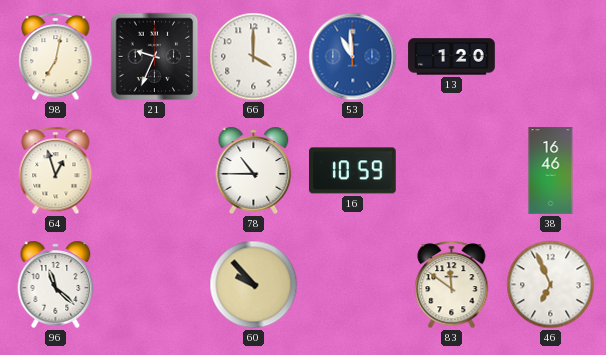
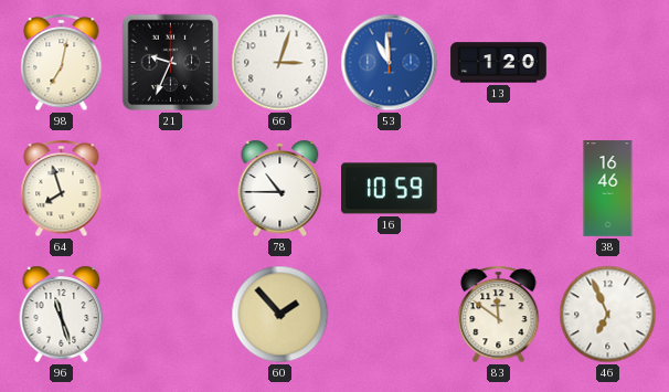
66: 4:00 -> 3:03
64: 12:57 -> 7:57
96: 11:22 -> 11:27
60: 9:53 -> 1:53
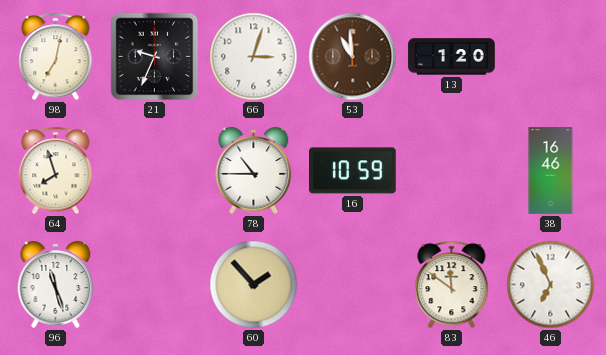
53 dial: blue -> brown
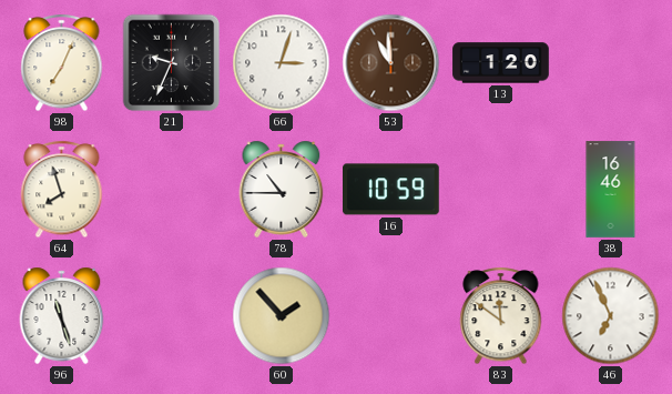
98: 7:02 -> 7:04
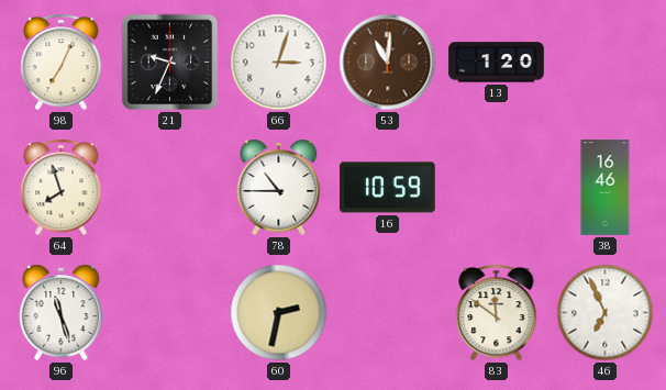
53: 10:59 -> 11:01
60: 1:53 -> 2:32
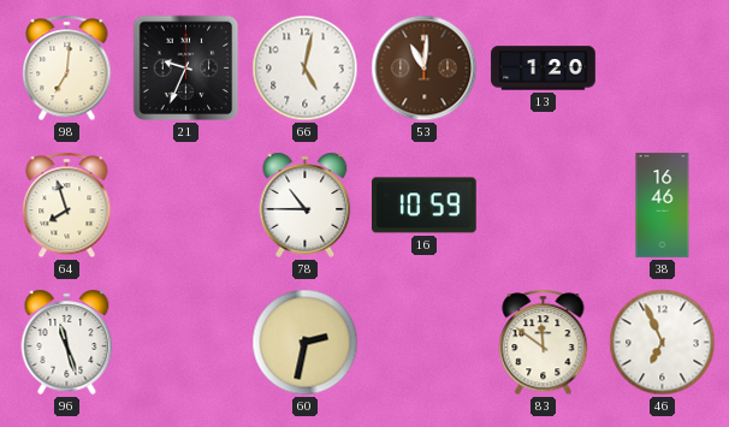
98: 7:04 -> 7:01
66: 3:03 -> 5:02
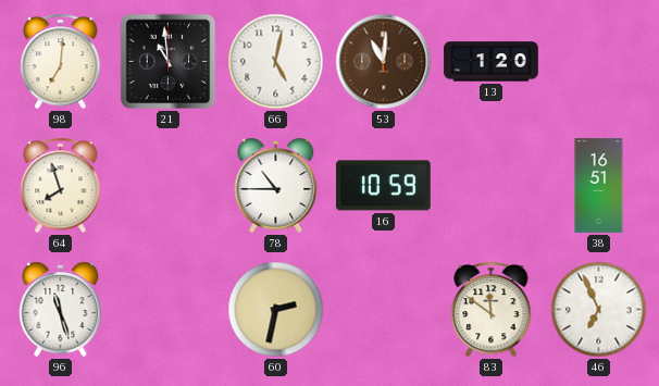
21: 9:34 -> 10:59
38: 16:46 -> 16:51
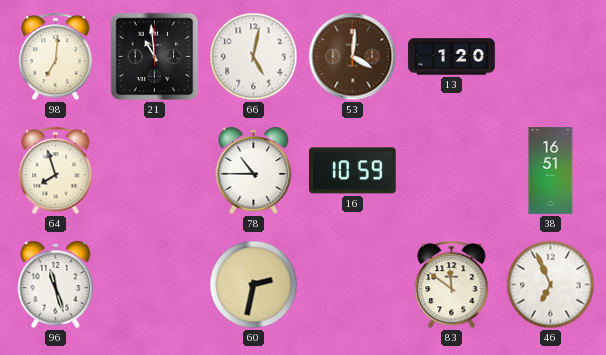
53: 11:01 -> 4:01
